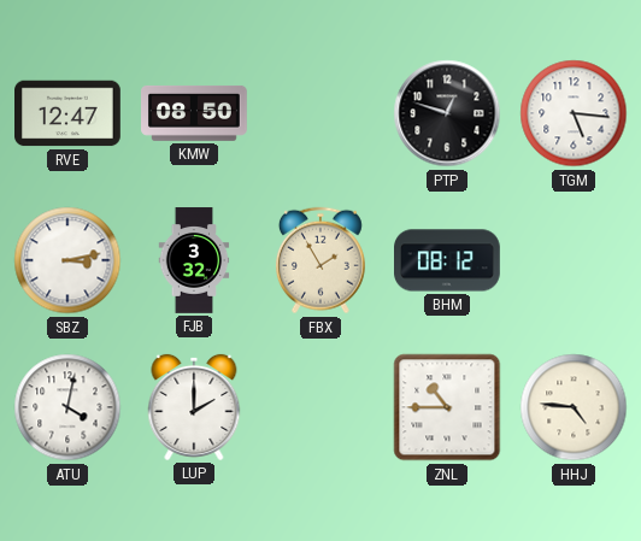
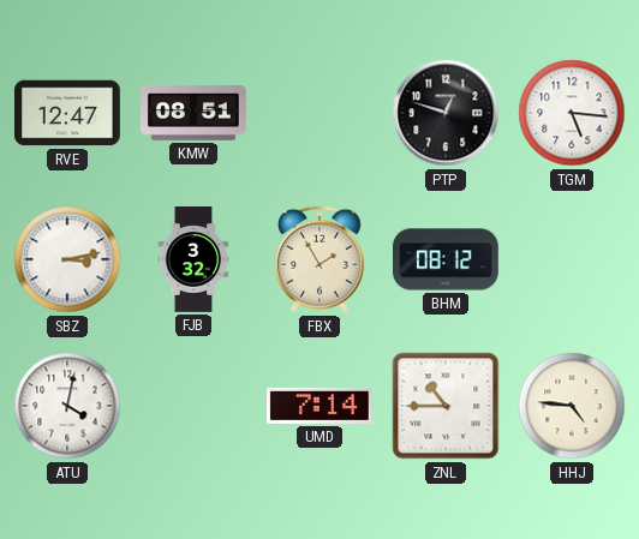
KMW: 08:50 -> 08:51
LUP: 2:00 -> none
UMD: none -> 7:14
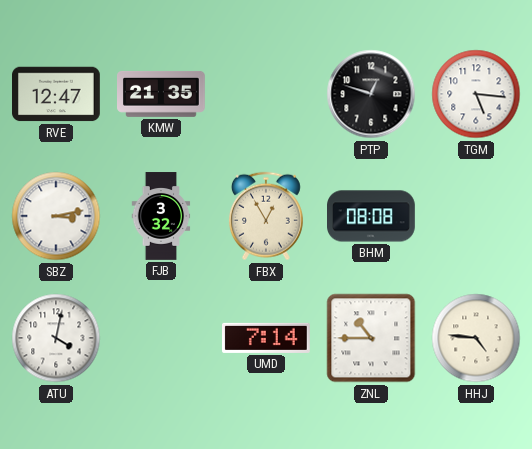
KMW: 08:51 -> 21:35
FBX: 1:55 -> 12:55
BHM: 08:12 -> 08:08
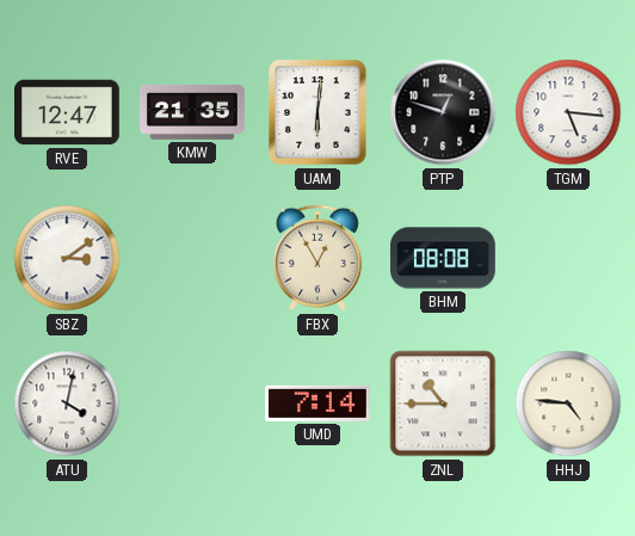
UAM: none -> 6:01
SBZ: 3:13 -> 3:09
FJB: 3:32 -> none
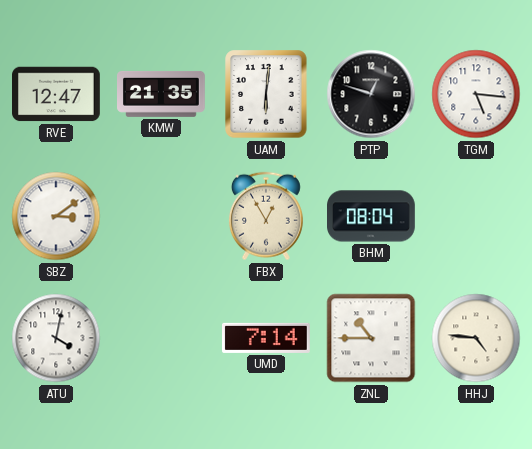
BHM: 08:08 -> 08:04
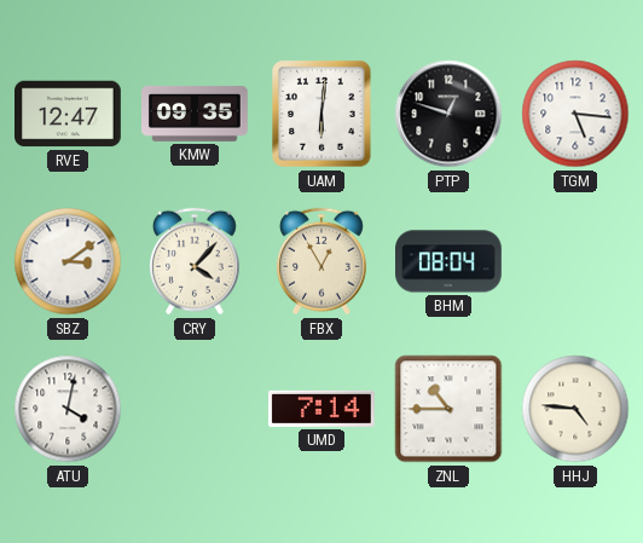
KMW: 21:35 -> 09:35
CRY: none -> 4:07
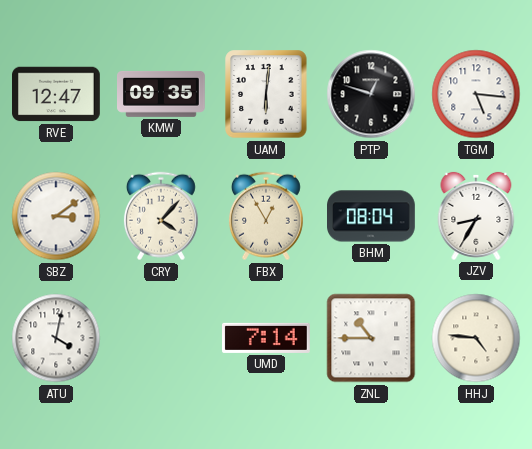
JZV: none -> 8:35
